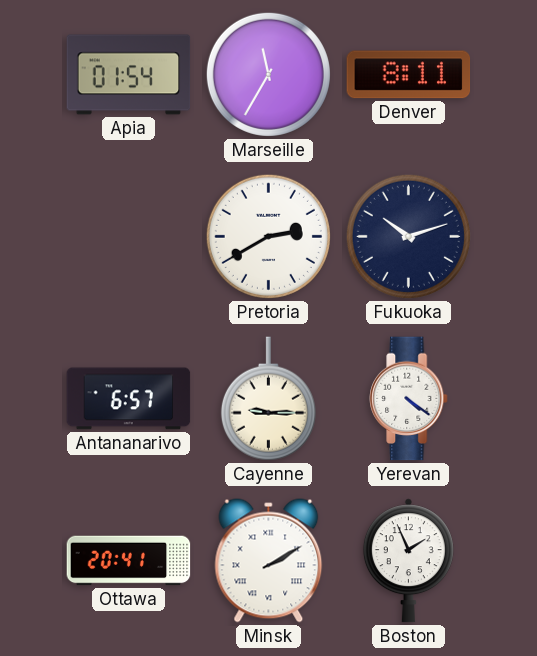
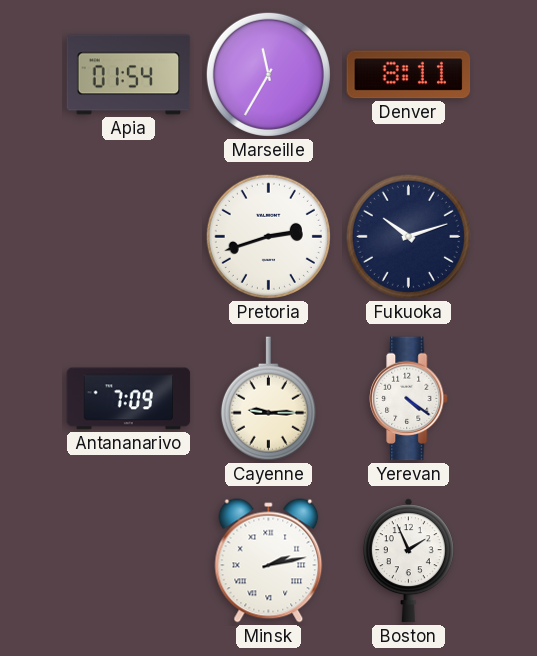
Pretoria: 2:40 -> 2:42
Antananarivo: 6:57 -> 7:09
Ottawa: 20:41 -> none
Minsk: 2:10 -> 2:13
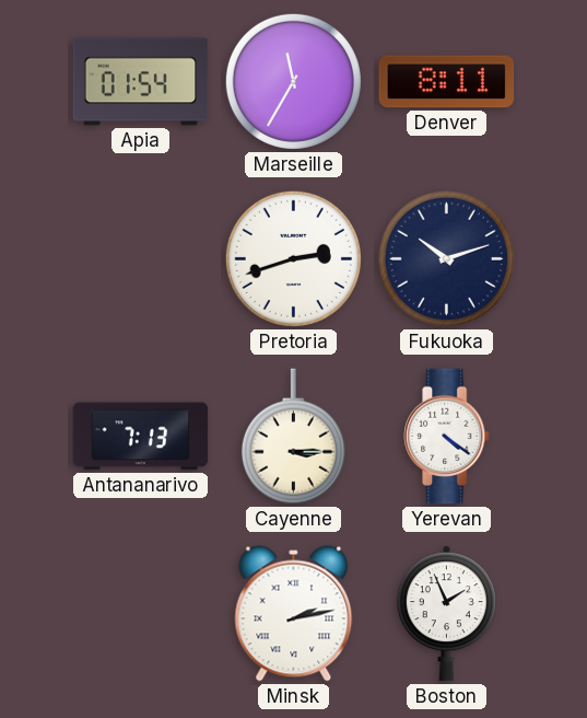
Antananarivo: 7:09 -> 7:13
Cayenne: 9:15 -> 3:15
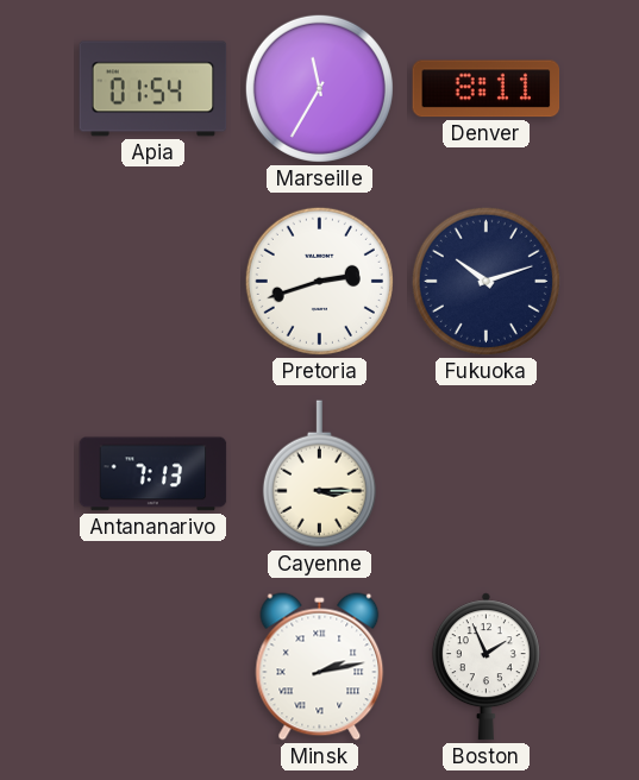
Yerevan: 4:21 -> none
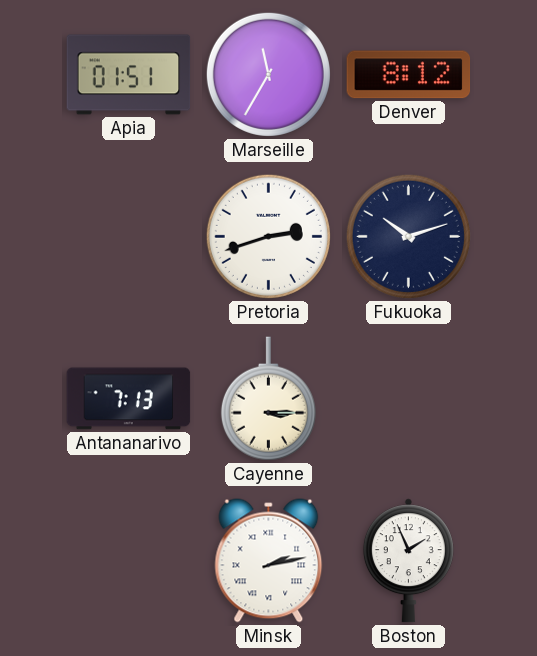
Apia: 01:54 -> 01:51
Denver: 8:11 -> 8:12
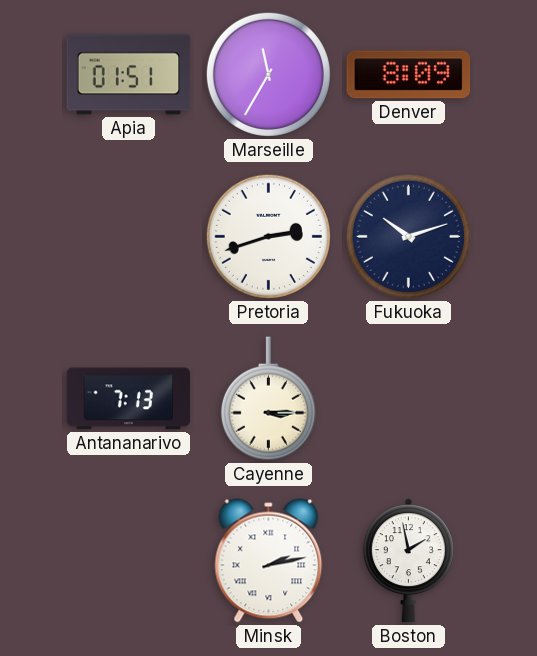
Denver: 8:12 -> 8:09
Boston: 1:56 -> 1:58
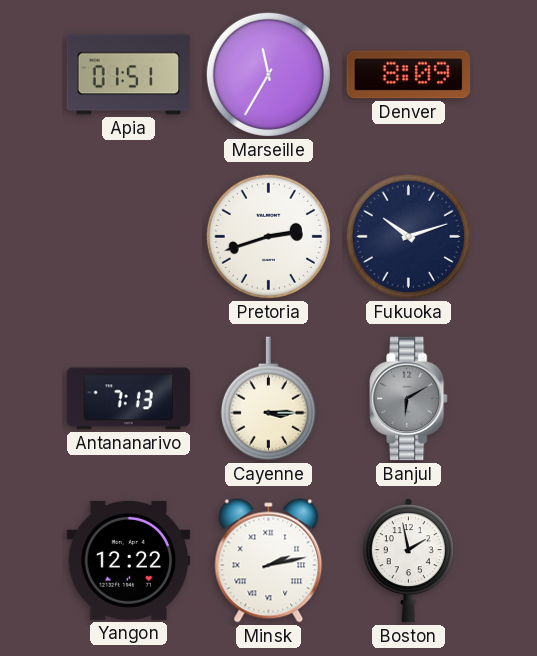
Banjul: none -> 6:10
Yangon: none -> 12:22
